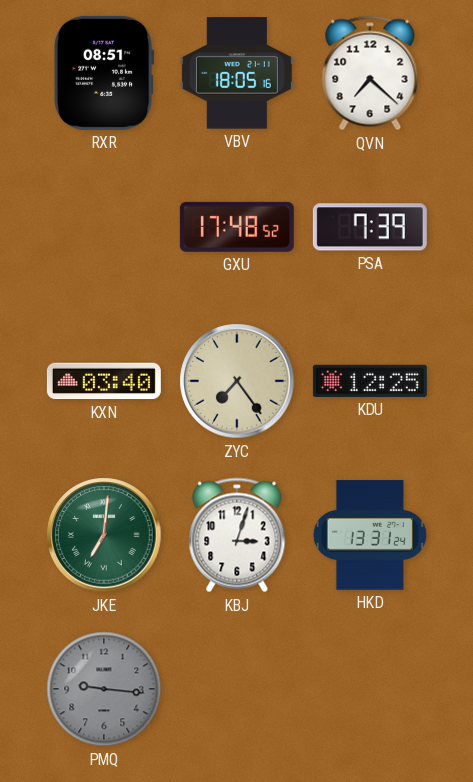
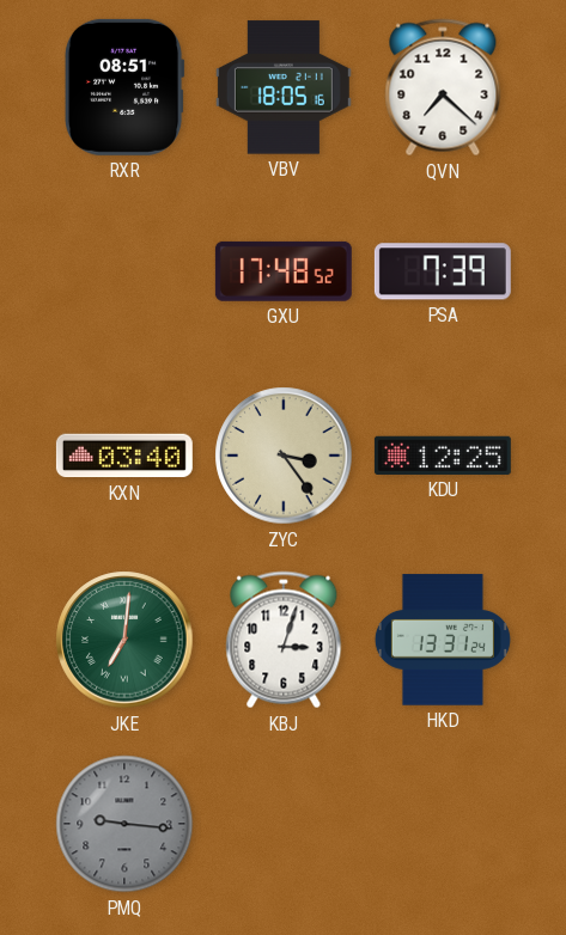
ZYC: 7:24 -> 3:24
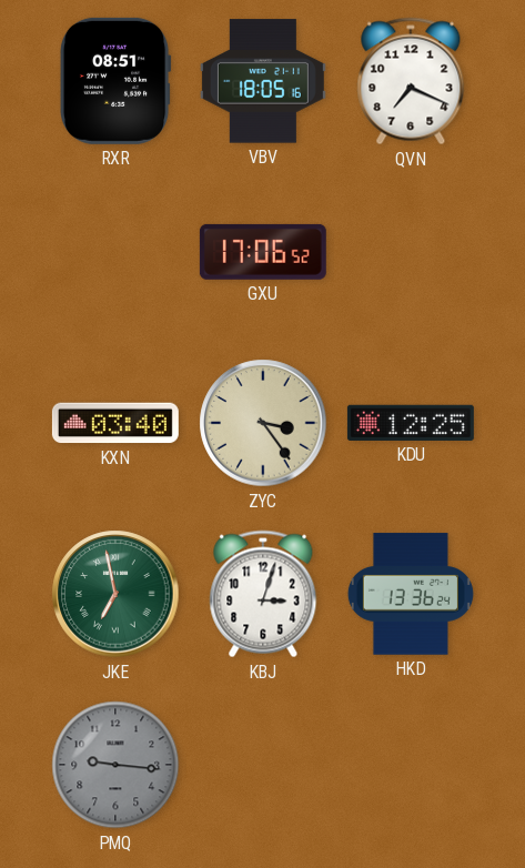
QVN: 7:22 -> 7:19
GXU: 17:48 -> 17:06
PSA: 7:39 -> none
JKE: 7:01 -> 6:58
HKD: 13:31 -> 13:36
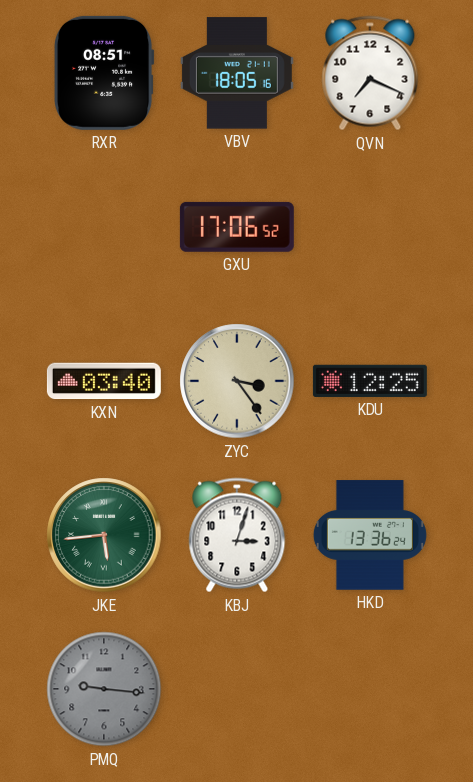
JKE: 6:58 -> 5:44
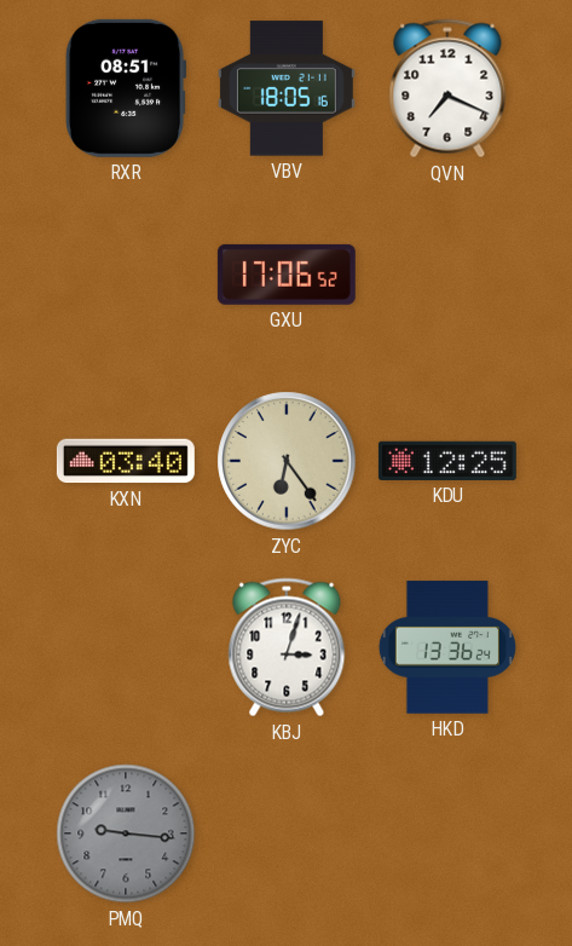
ZYC: 3:24 -> 6:24
JKE: 5:44 -> none
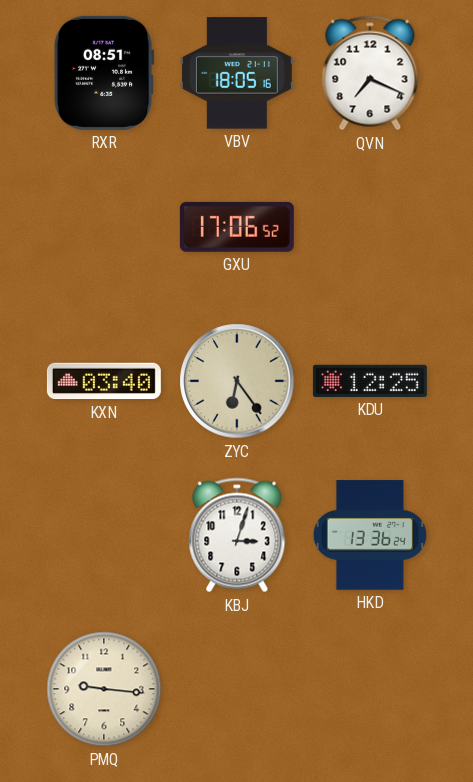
PMQ dial: grey -> cream
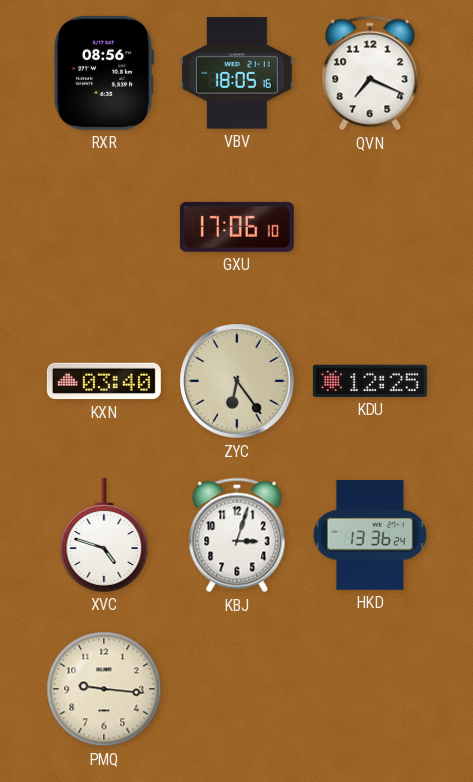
RXR: 08:51 -> 08:56
GXU: 17:06:52 -> 17:06:10
XVC: none -> 4:48
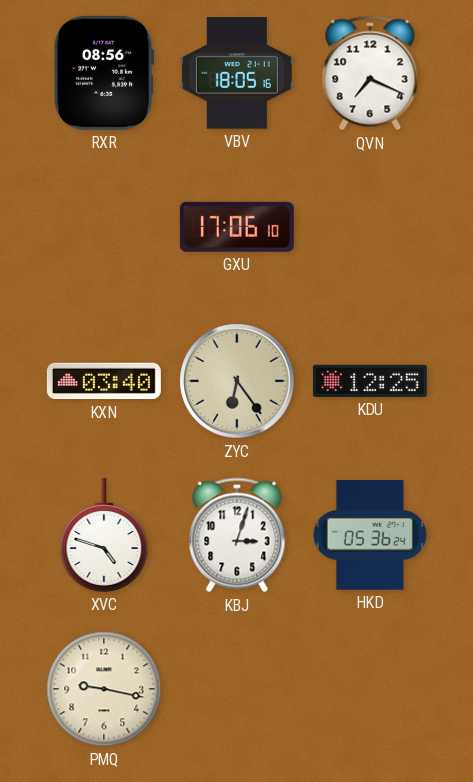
HKD: 13:36 -> 05:36
PMQ: 9:16 -> 9:17
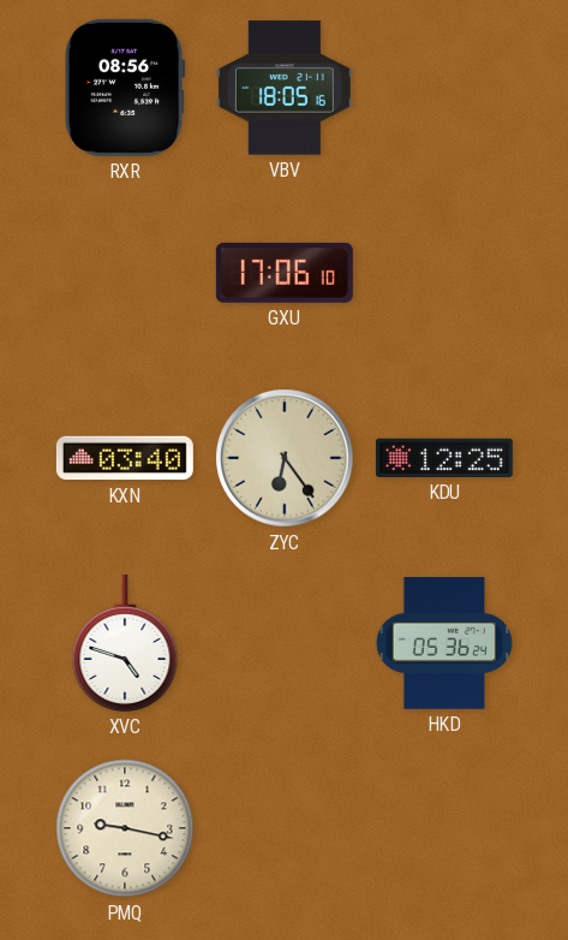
QVN: 7:19 -> none
KBJ: 3:03 -> none
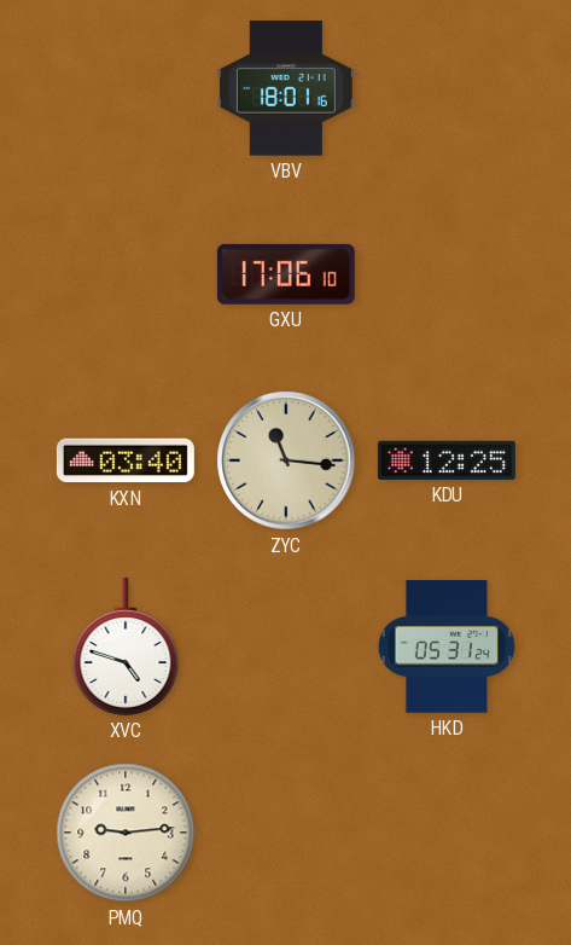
RXR: 08:56 -> none
VBV: 18:05 -> 18:01
ZYC: 6:24 -> 11:16
HKD: 05:36 -> 05:31
PMQ: 9:17 -> 9:14
